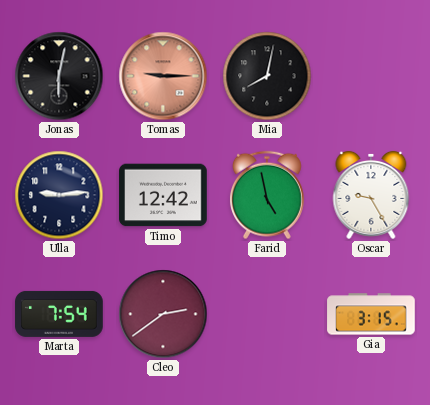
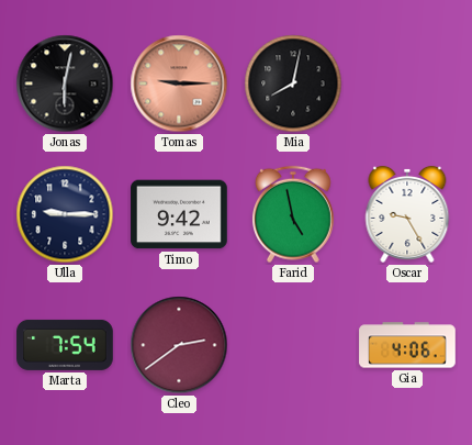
Ulla: 9:14 -> 9:15
Timo: 12:42 -> 9:42
Gia: 3:15 -> 4:06
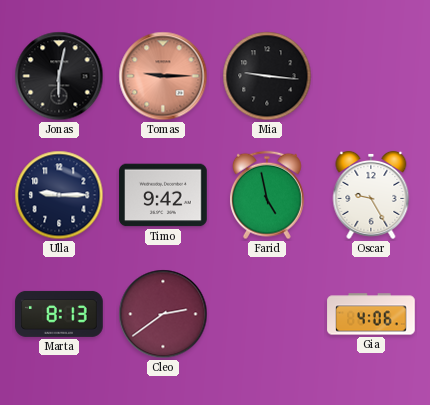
Mia: 8:02 -> 9:16
Marta: 7:54 -> 8:13
